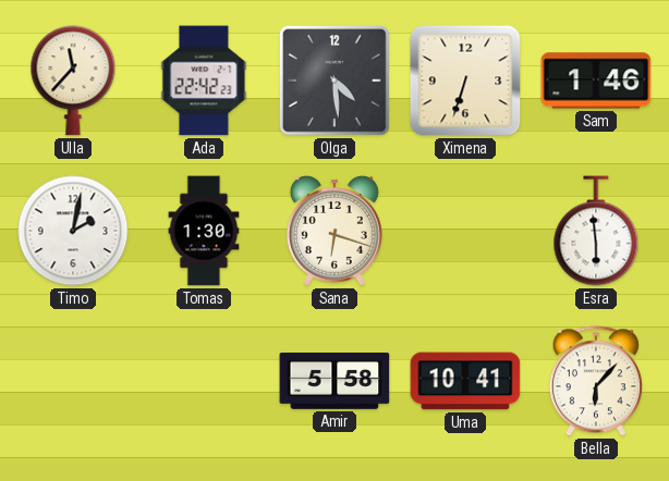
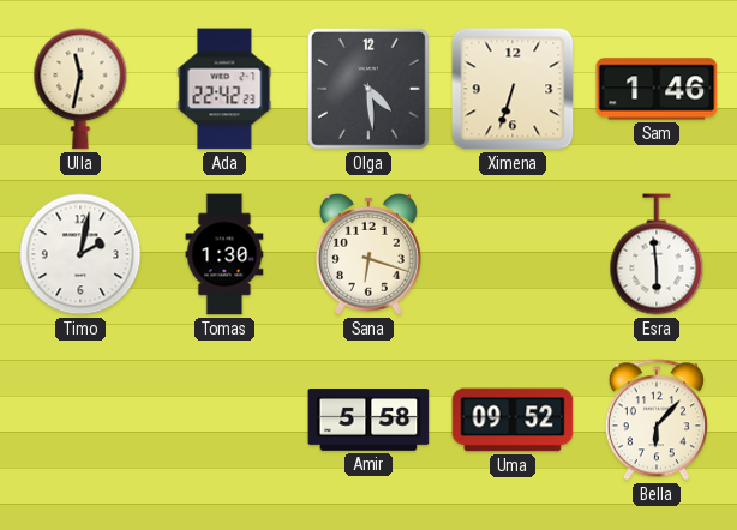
Ulla: 11:37 -> 11:32
Uma: 10:41 -> 09:52
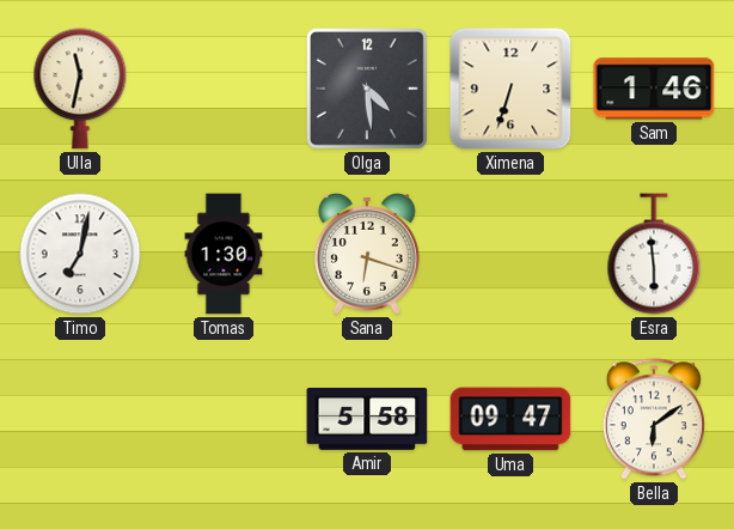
Ada: 22:42 -> none
Timo: 2:02 -> 7:02
Uma: 09:52 -> 09:47
Bella: 6:07 -> 6:09
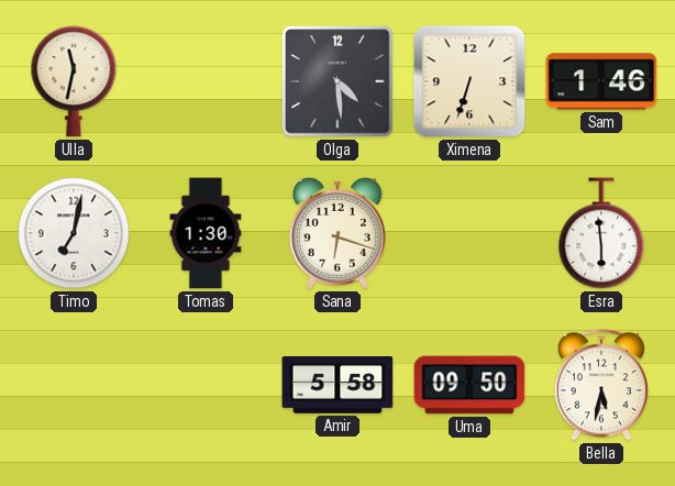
Uma: 09:47 -> 09:50
Bella: 6:09 -> 5:32
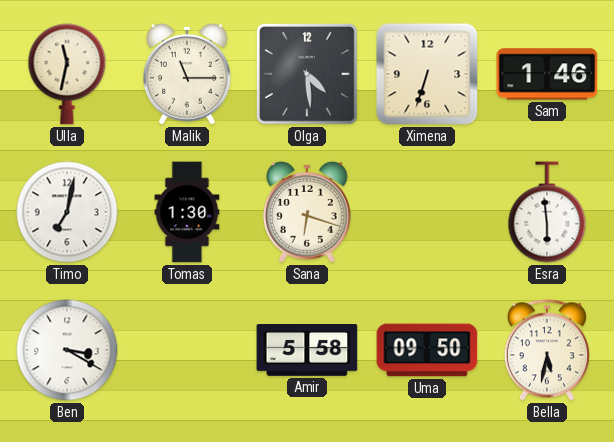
Malik: none -> 11:15
Ben: none -> 3:20
